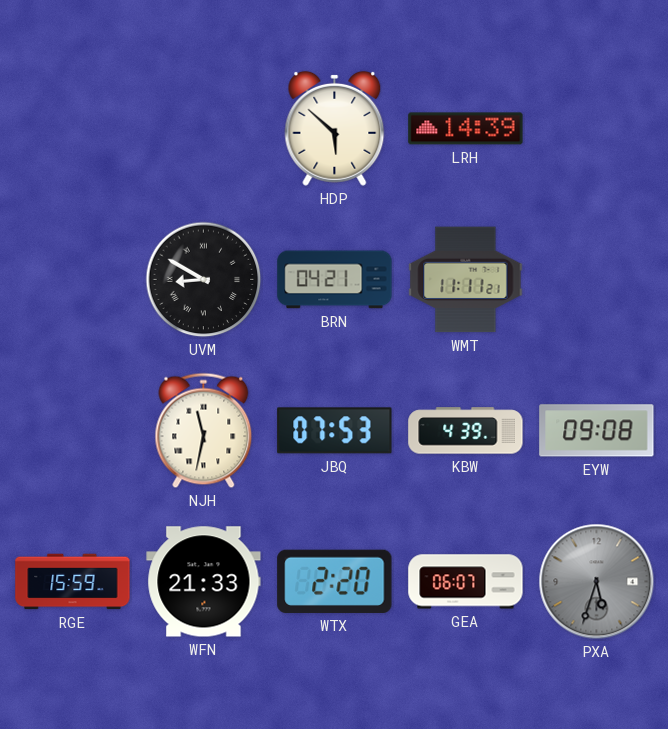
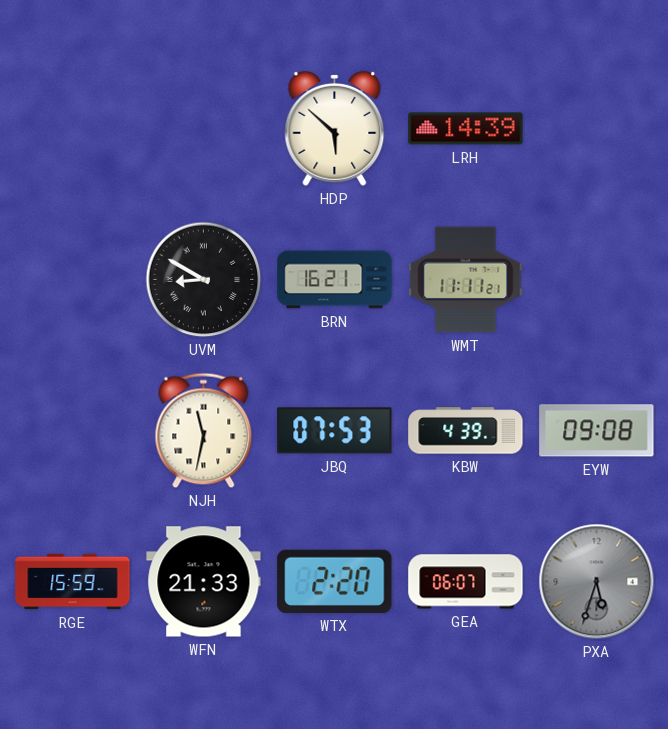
BRN: 04:21 -> 16:21
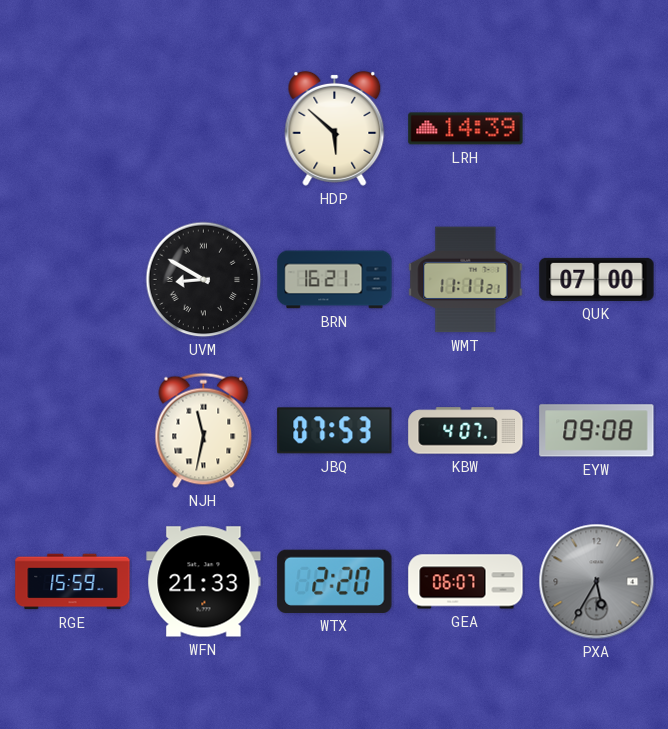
QUK: none -> 07:00
KBW: 4:39 -> 4:07
PXA: 5:33 -> 5:35
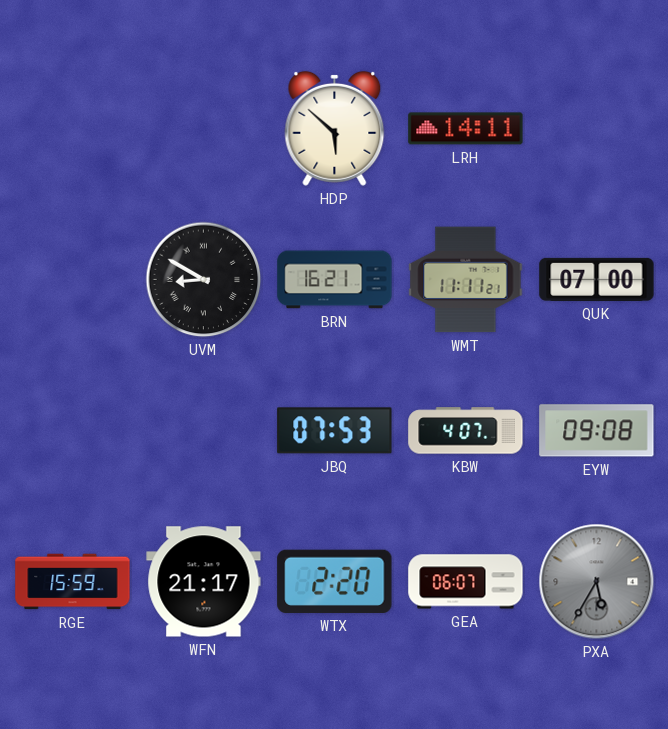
LRH: 14:39 -> 14:11
NJH: 11:32 -> none
WFN: 21:33 -> 21:17
